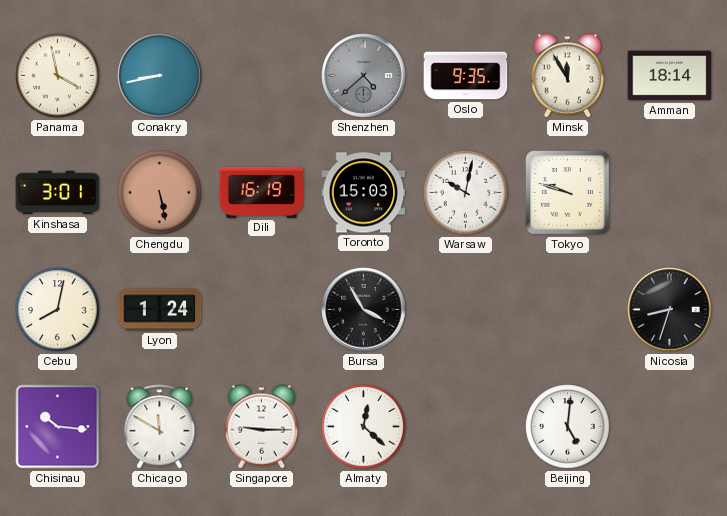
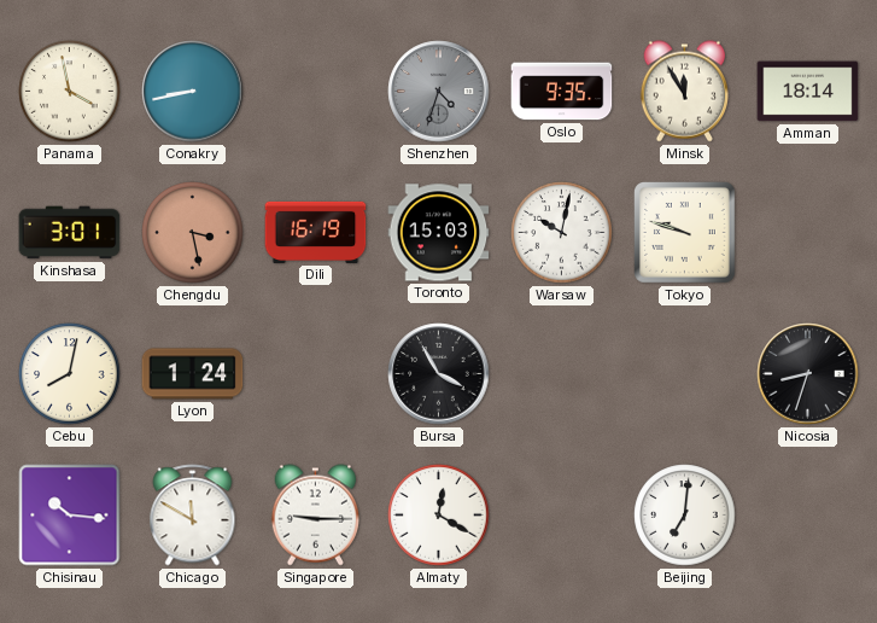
Shenzhen: 4:38 -> 4:33
Chengdu: 5:28 -> 3:28
Almaty: 12:22 -> 12:20
Beijing: 5:01 -> 7:01
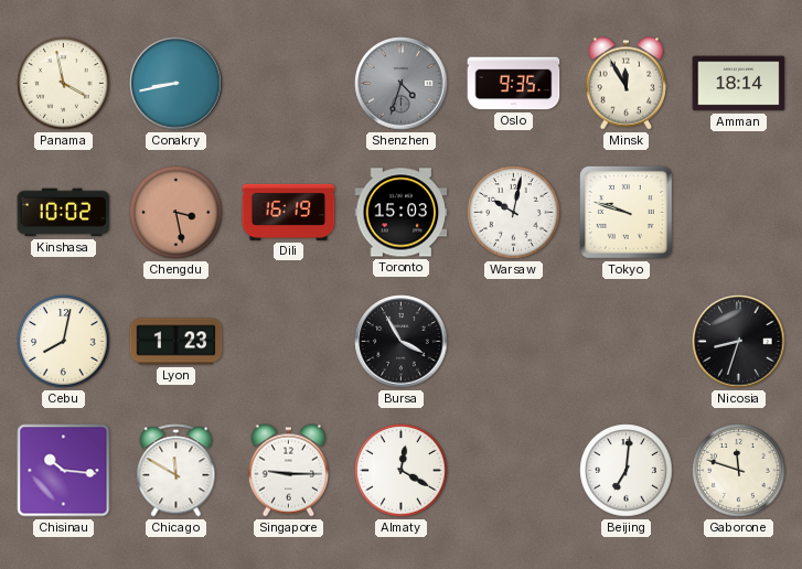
Kinshasa: 3:01 -> 10:02
Lyon: 1:24 -> 1:23
Gaborone: none -> 11:48
